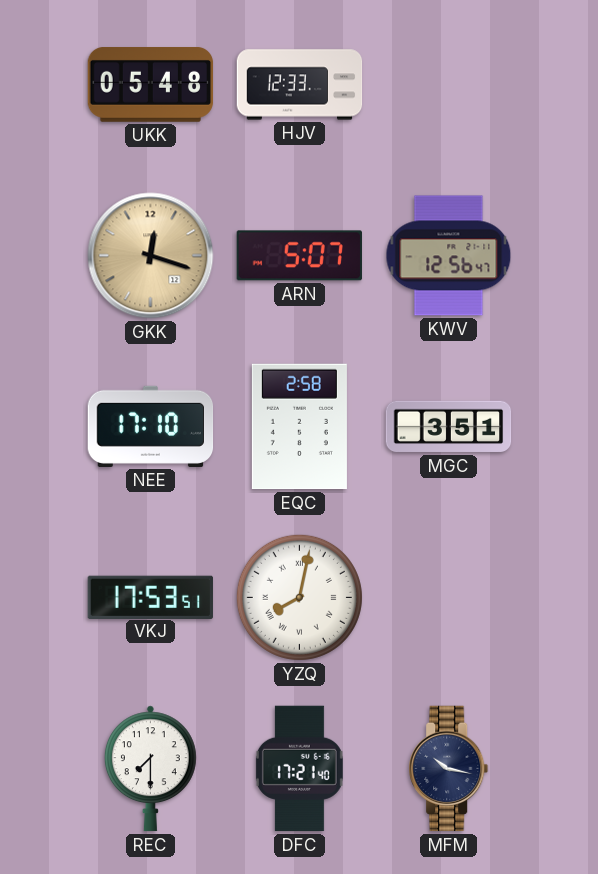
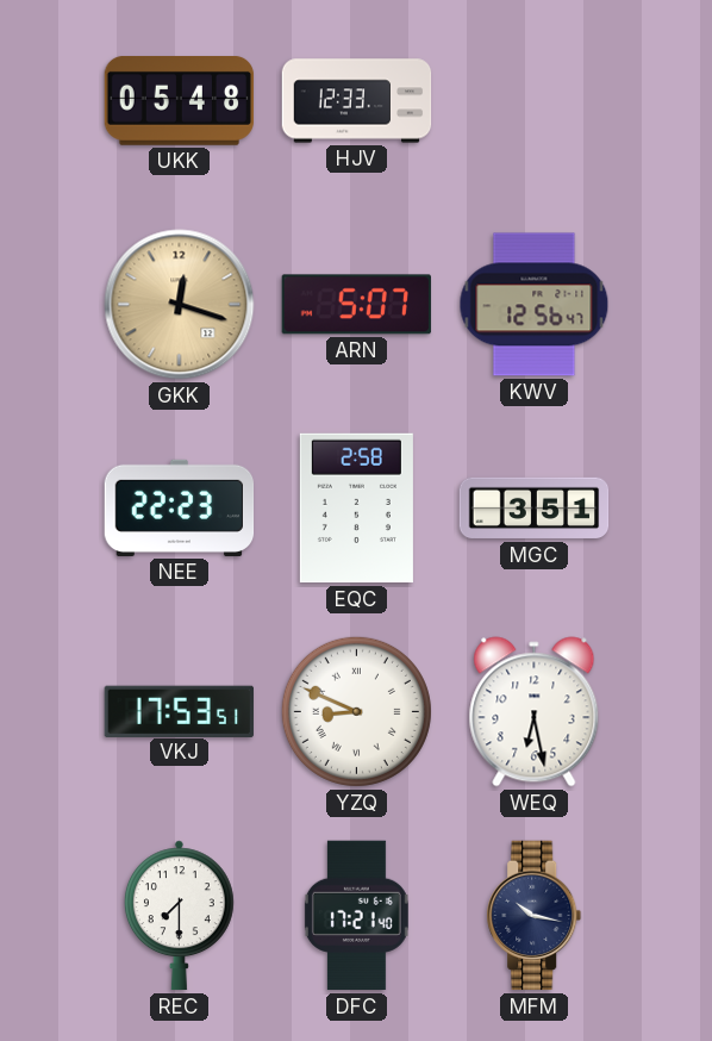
NEE: 17:10 -> 22:23
YZQ: 8:02 -> 8:49
WEQ: none -> 6:28
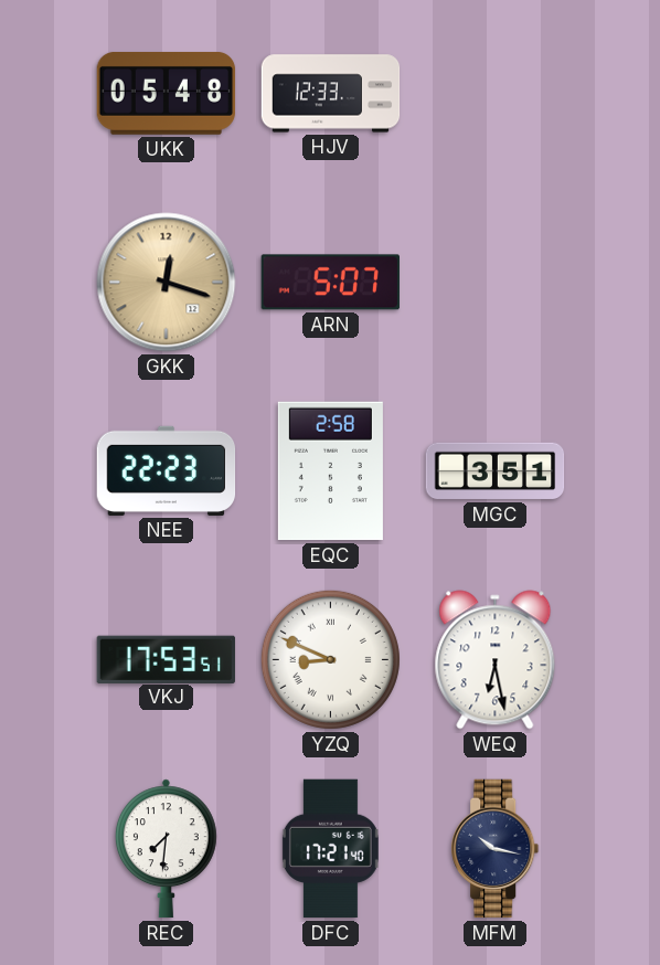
KWV: 12:56 -> none
REC: 7:30 -> 7:31
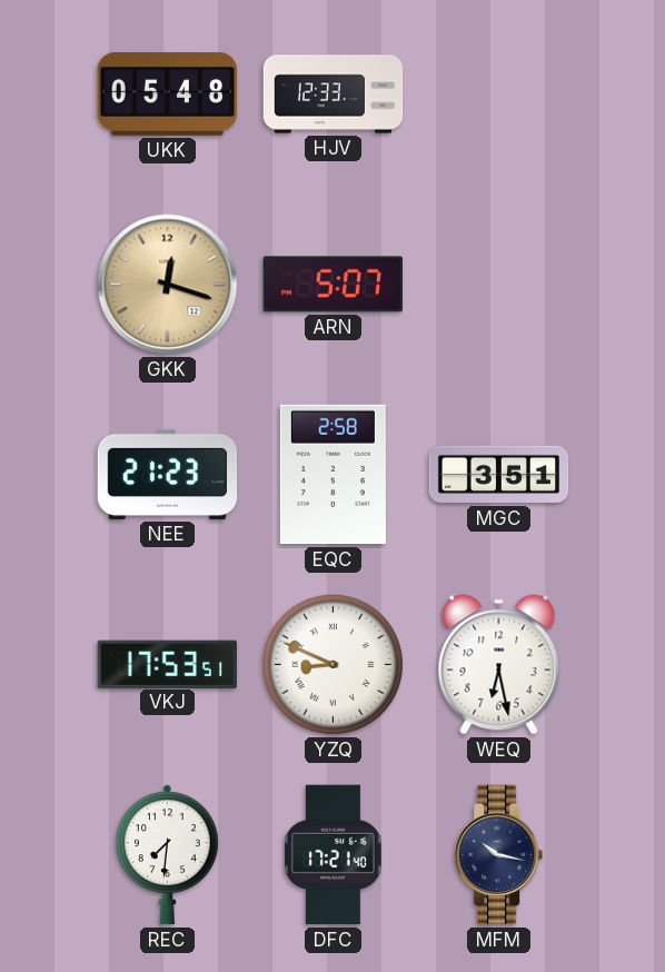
NEE: 22:23 -> 21:23
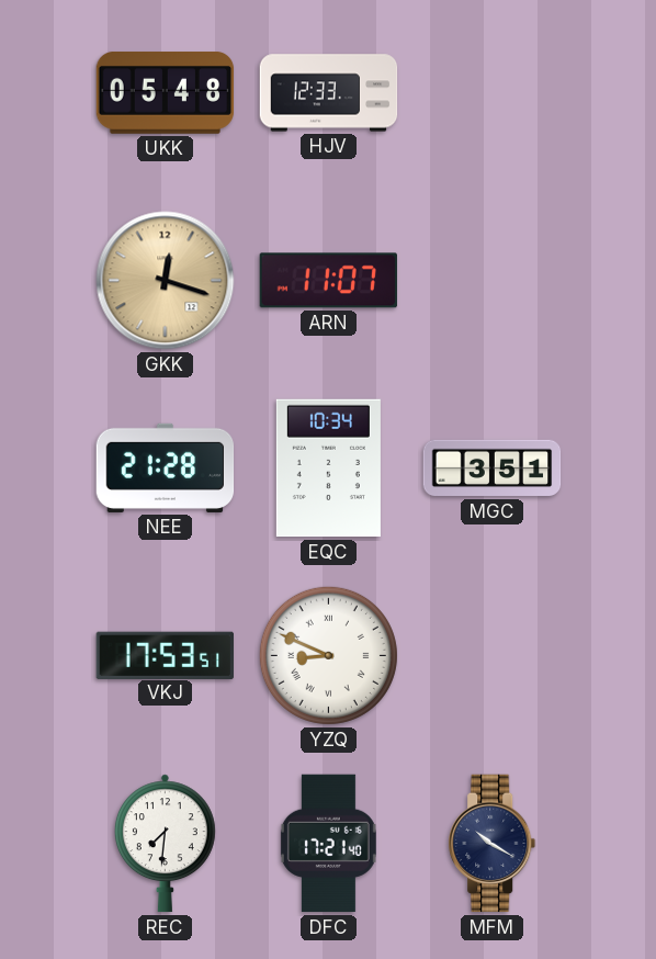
ARN: 5:07 -> 11:07
NEE: 21:23 -> 21:28
EQC: 2:58 -> 10:34
WEQ: 6:28 -> none
MFM: 10:17 -> 10:20
